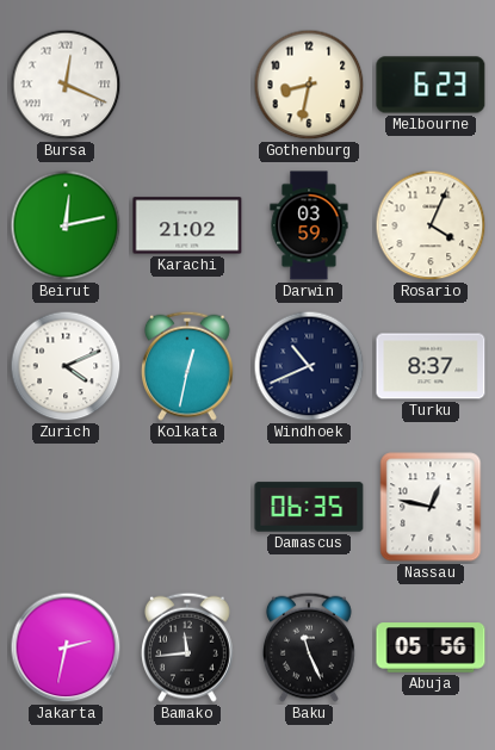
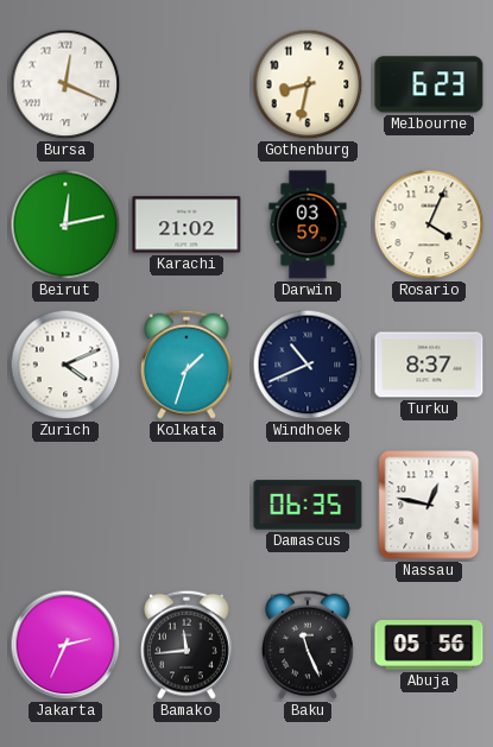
Kolkata: 12:32 -> 1:33
Jakarta: 2:32 -> 2:34
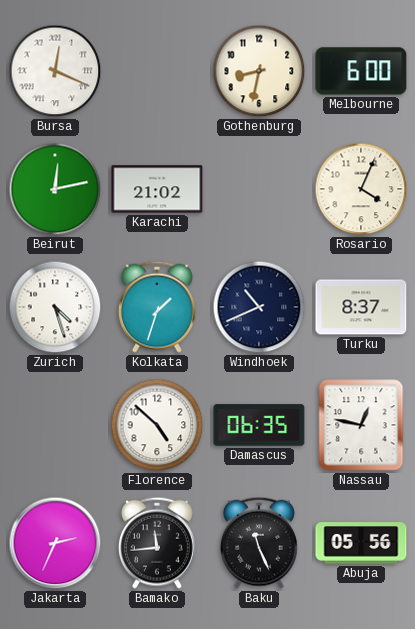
Melbourne: 6:23 -> 6:00
Darwin: 03:59 -> none
Zurich: 4:11 -> 4:27
Florence: none -> 4:52
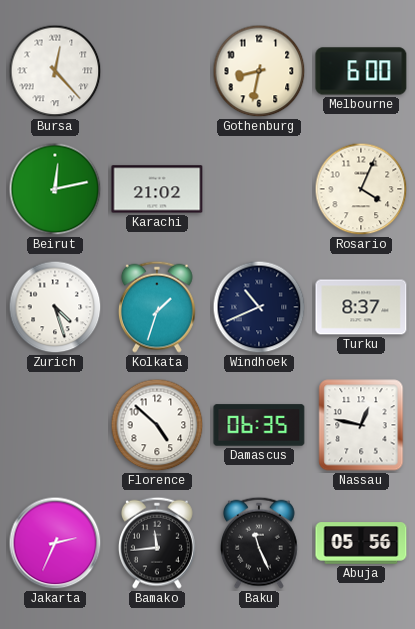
Bursa: 12:19 -> 12:23
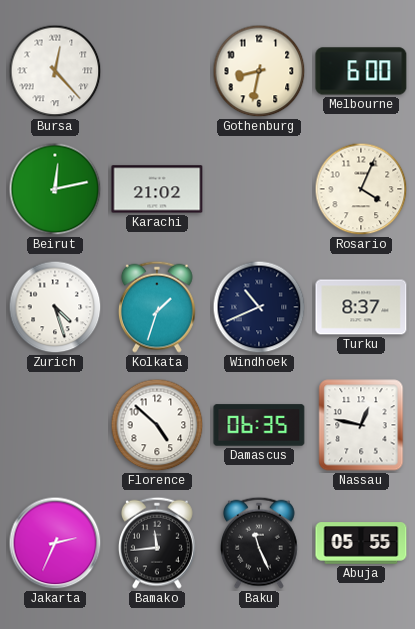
Abuja: 05:56 -> 05:55
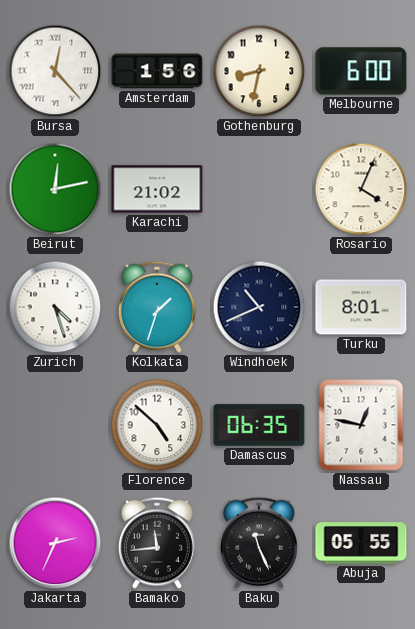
Amsterdam: none -> 1:56
Turku: 8:37 -> 8:01
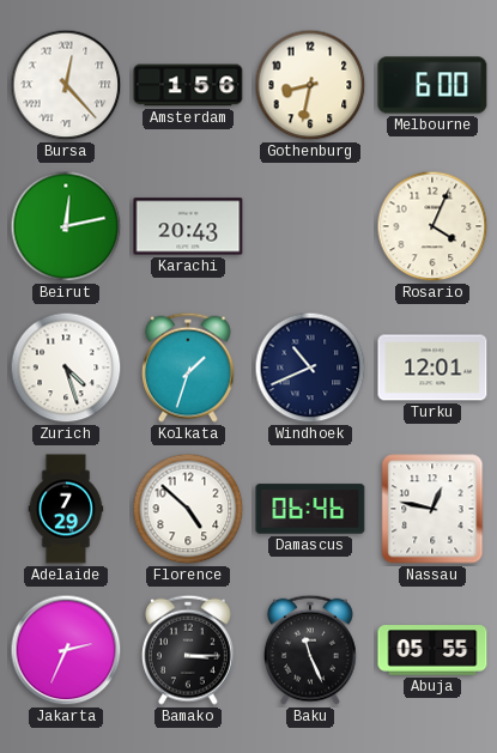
Karachi: 21:02 -> 20:43
Turku: 8:01 -> 12:01
Adelaide: none -> 7:29
Damascus: 06:35 -> 06:46
Bamako: 11:44 -> 3:15
